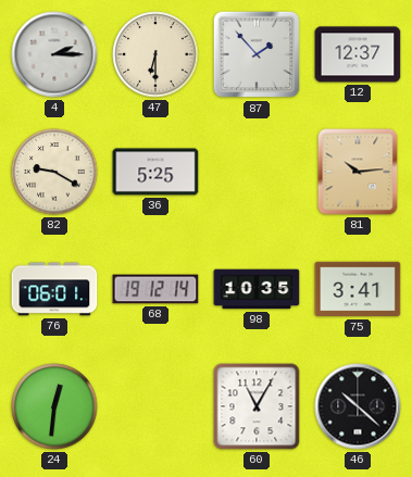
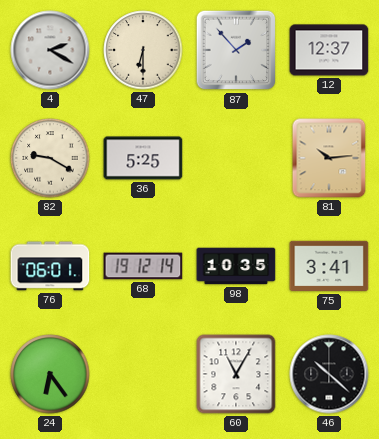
4: 2:15 -> 2:20
24: 12:31 -> 6:24
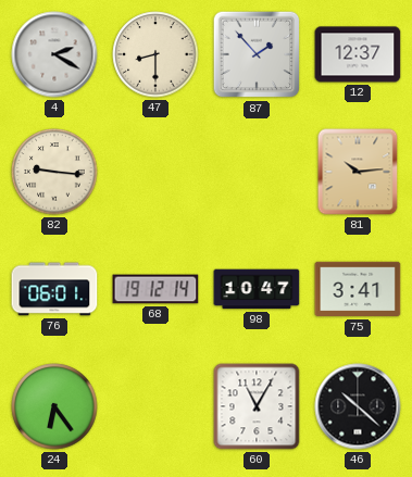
47: 6:30 -> 8:30
82: 9:20 -> 9:16
36: 5:25 -> none
98: 10:35 -> 10:47
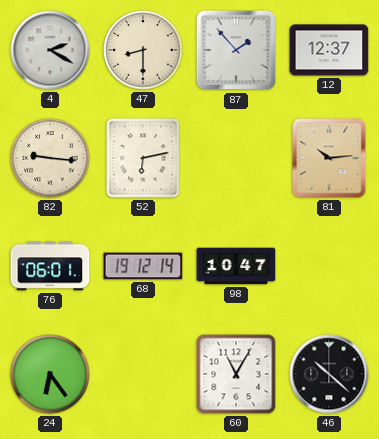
52: none -> 6:13
75: 3:41 -> none
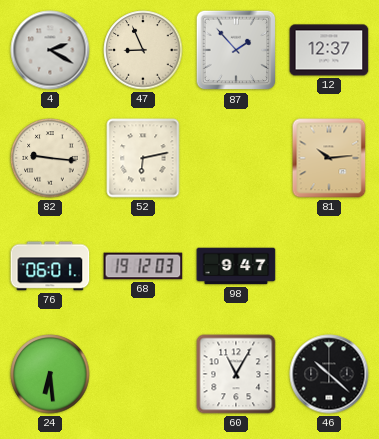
47: 8:30 -> 8:56
68: 19:12:14 -> 19:12:03
98: 10:47 -> 9:47
24: 6:24 -> 6:29
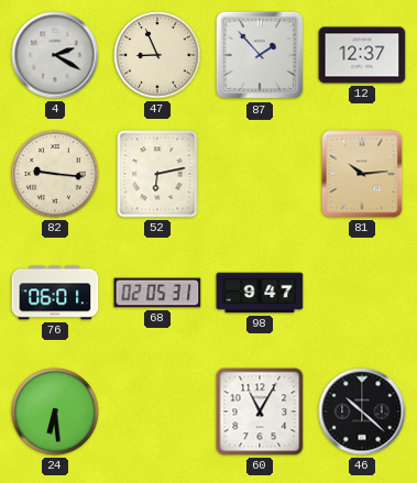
68: 19:12 -> 02:05
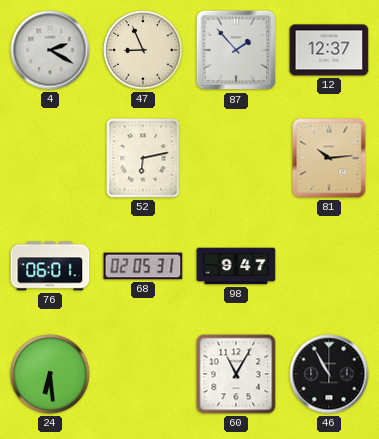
82: 9:16 -> none
46: 10:22 -> 10:55
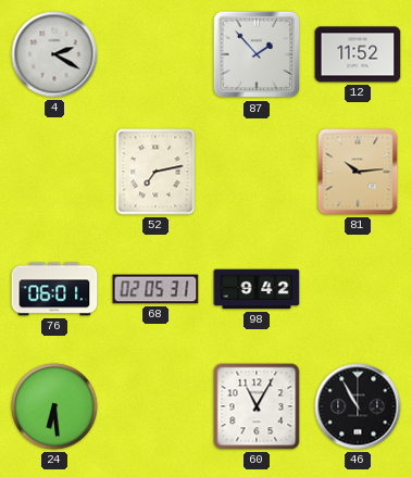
47: 8:56 -> none
12: 12:37 -> 11:52
52: 6:13 -> 7:13
98: 9:47 -> 9:42
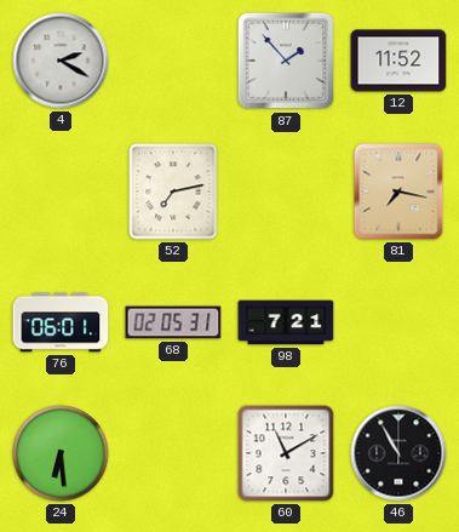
81: 10:14 -> 7:17
98: 9:42 -> 7:21
60: 11:05 -> 11:10
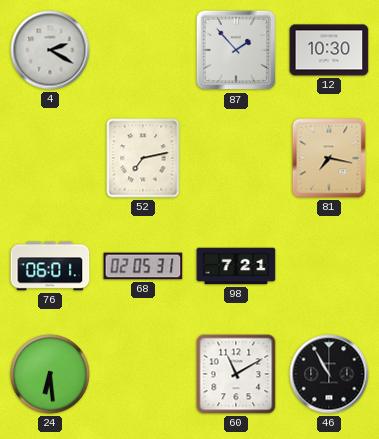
12: 11:52 -> 10:30
